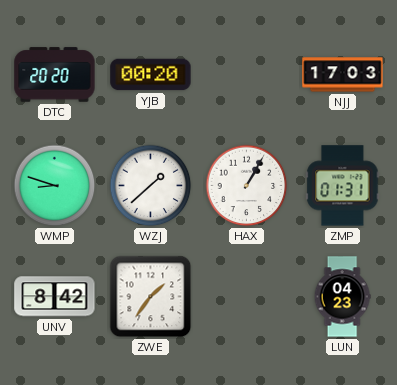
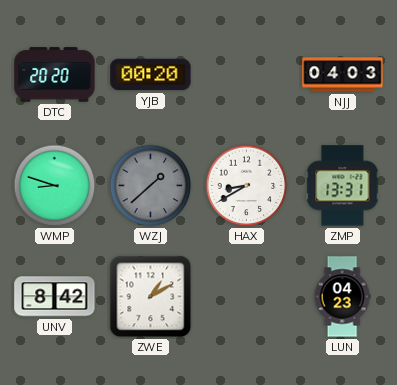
NJJ: 17:03 -> 04:03
WZJ dial: white -> grey
HAX: 1:05 -> 8:40
ZMP: 01:31 -> 13:31
ZWE: 1:36 -> 1:10
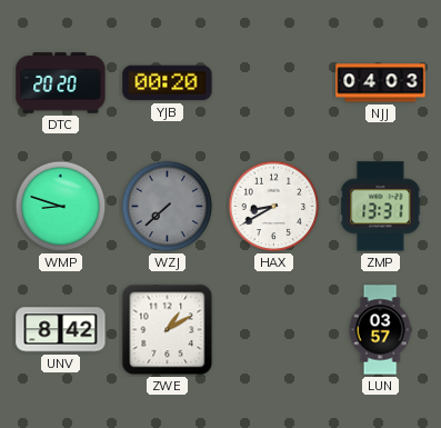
WZJ: 1:38 -> 7:38
LUN: 04:23 -> 03:57
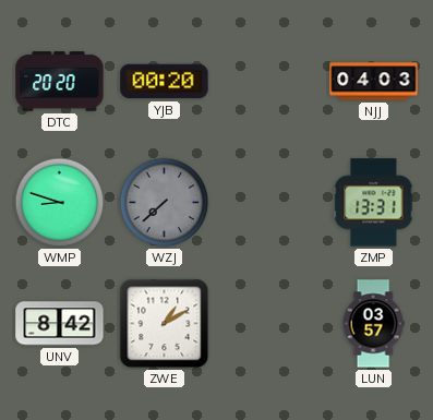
HAX: 8:40 -> none
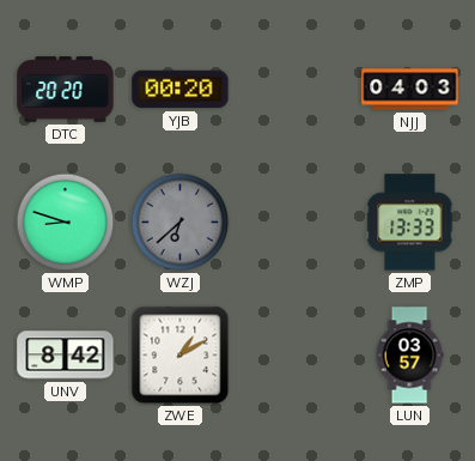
WZJ: 7:38 -> 6:38
ZMP: 13:31 -> 13:33
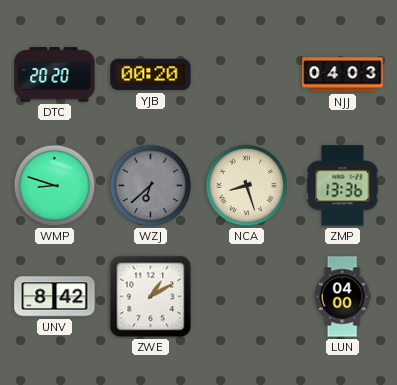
NCA: none -> 8:27
ZMP: 13:33 -> 13:36
LUN: 03:57 -> 04:00
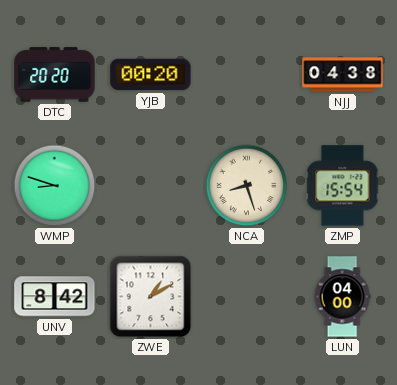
NJJ: 04:03 -> 04:38
WZJ: 6:38 -> none
ZMP: 13:36 -> 15:54
